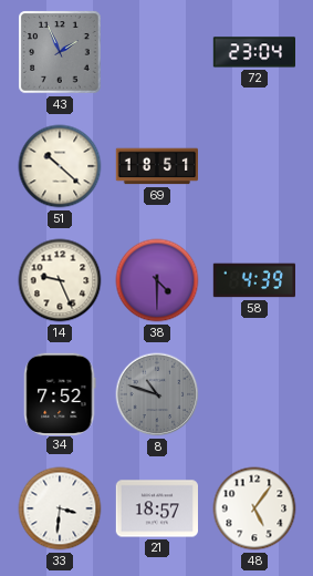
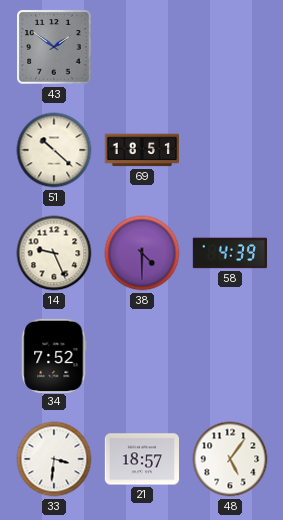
43: 1:56 -> 1:51
72: 23:04 -> none
8: 10:48 -> none
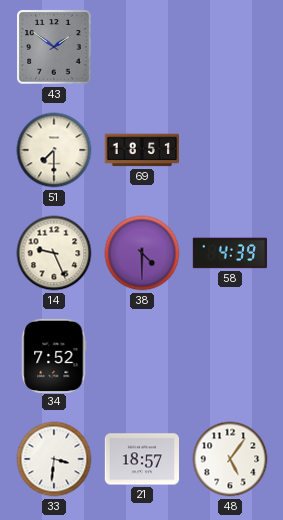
51: 10:22 -> 7:30
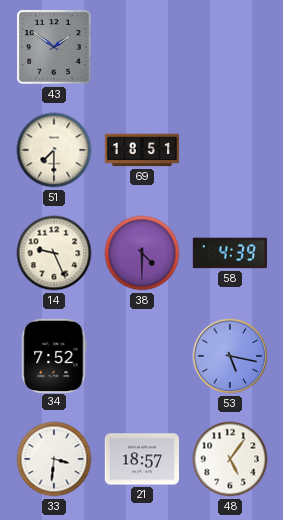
53: none -> 5:17
